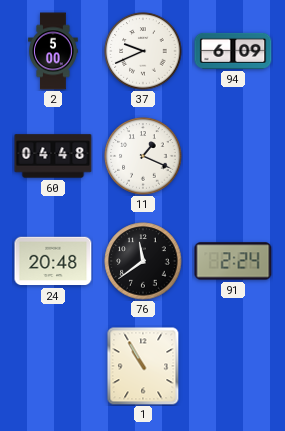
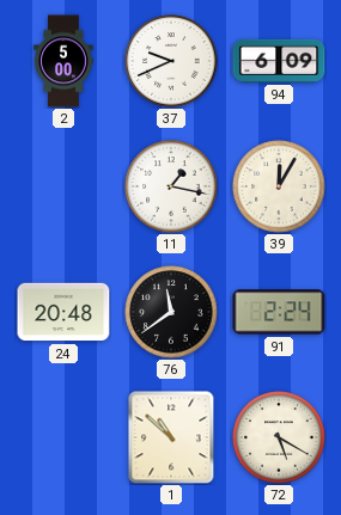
60: 04:48 -> none
11: 1:19 -> 1:17
39: none -> 12:05
1: 10:55 -> 10:52
72: none -> 5:20
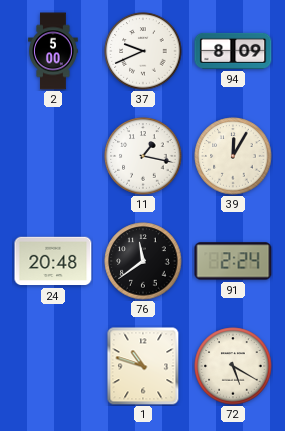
94: 6:09 -> 8:09
1: 10:52 -> 10:48
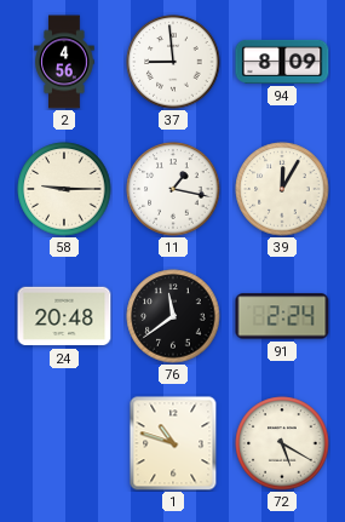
2: 5:00 -> 4:56
37: 9:41 -> 8:59
58: none -> 9:15
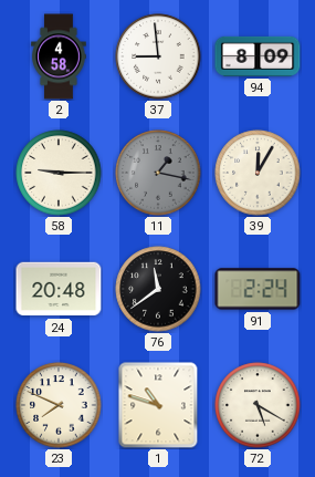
2: 4:56 -> 4:58
11 dial: white -> grey
23: none -> 7:49
